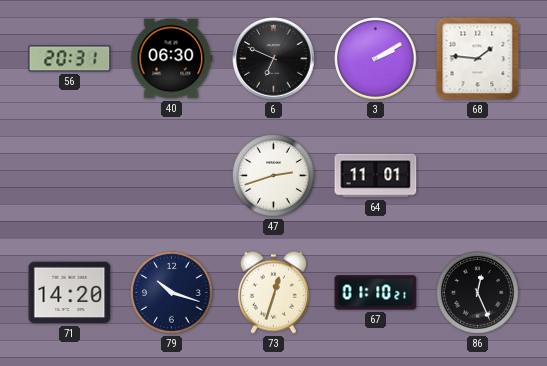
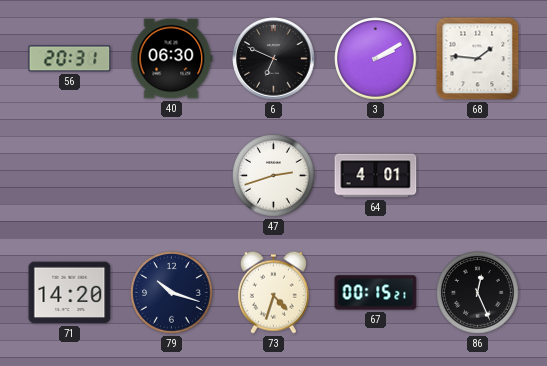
64: 11:01 -> 4:01
73: 12:33 -> 4:33
67: 01:10 -> 00:15
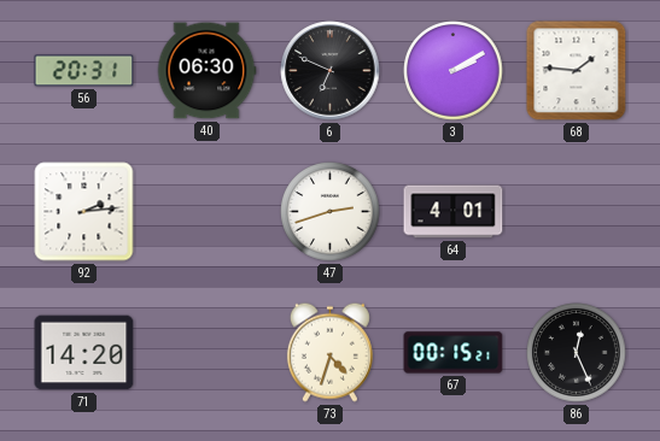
92: none -> 2:14
79: 10:18 -> none
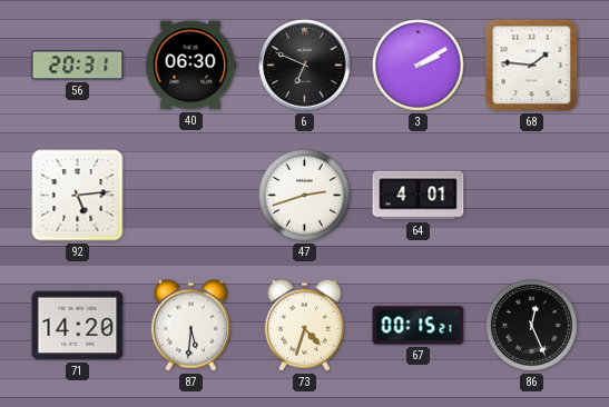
92: 2:14 -> 5:14
87: none -> 5:31
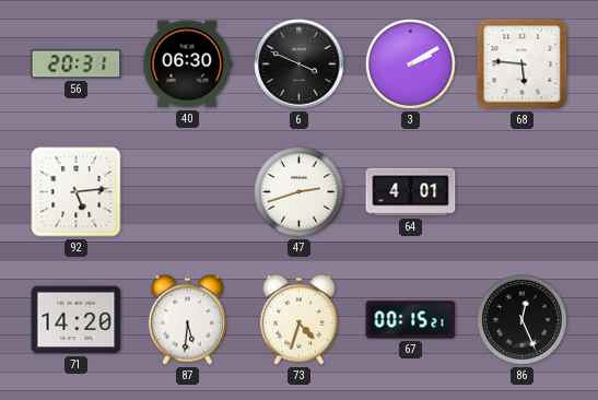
6: 6:49 -> 3:49
68: 1:46 -> 5:46
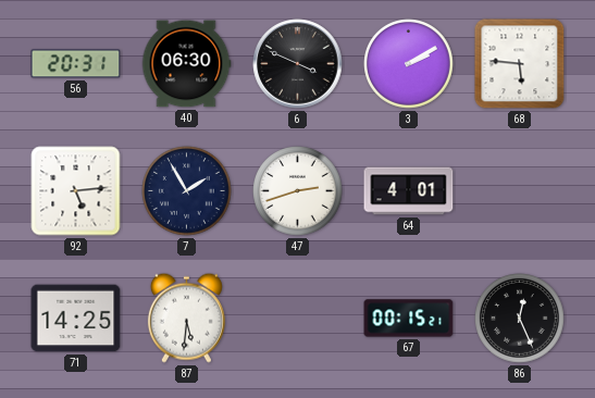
7: none -> 1:55
71: 14:20 -> 14:25
73: 4:33 -> none
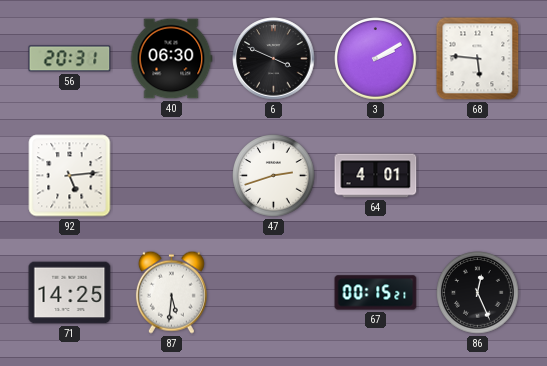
7: 1:55 -> none
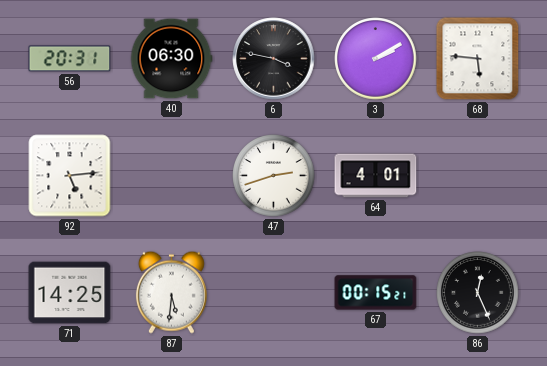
6: 3:49 -> 3:47
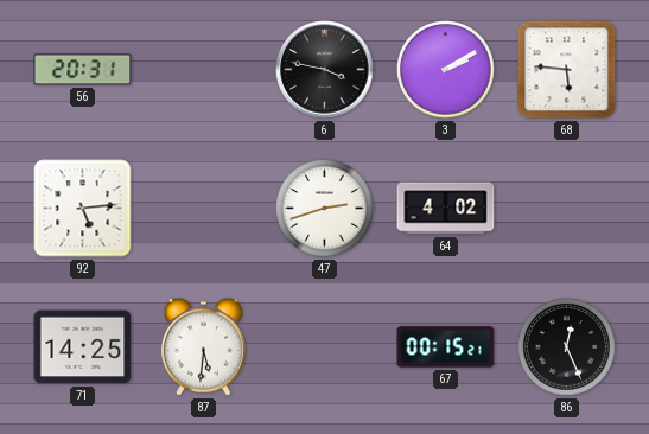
40: 06:30 -> none
64: 4:01 -> 4:02
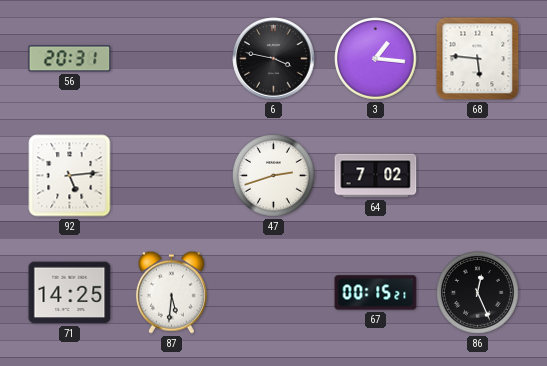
3: 2:10 -> 1:16
64: 4:02 -> 7:02
